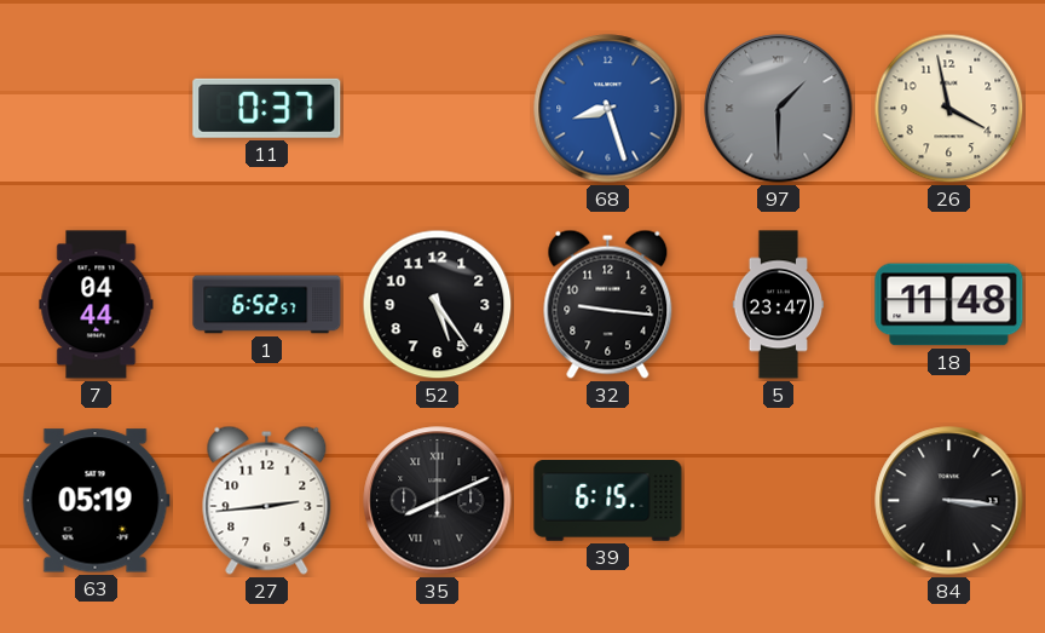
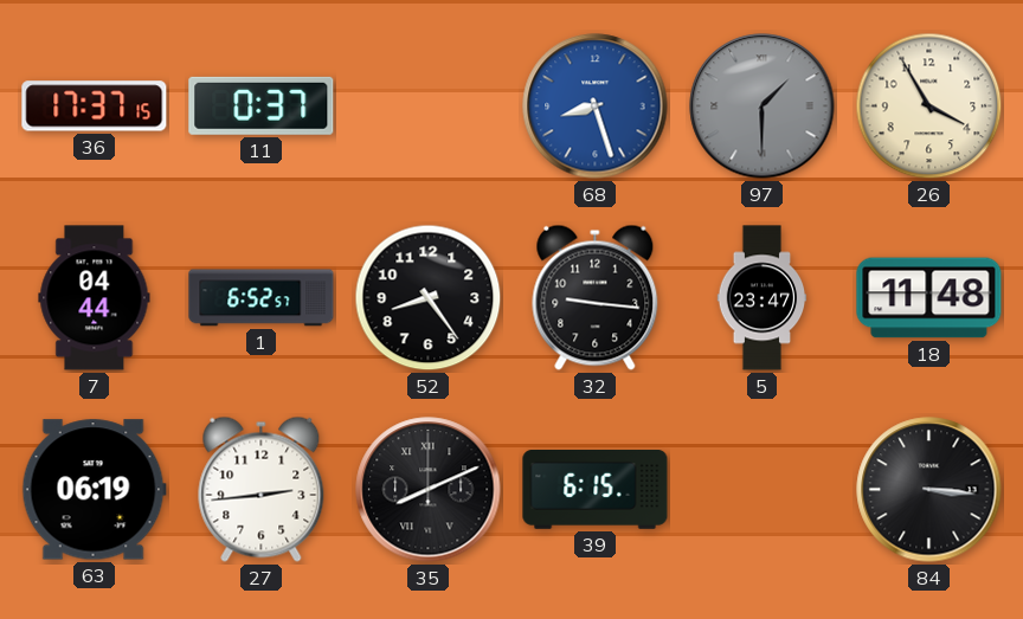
36: none -> 17:37
26: 3:58 -> 3:55
52: 5:24 -> 8:24
63: 05:19 -> 06:19
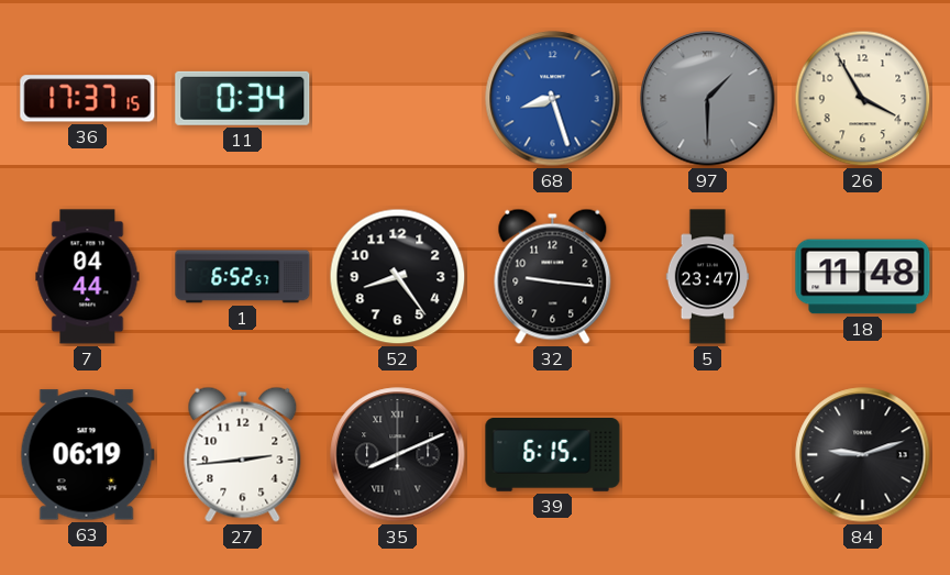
11: 0:37 -> 0:34
84: 3:16 -> 9:12
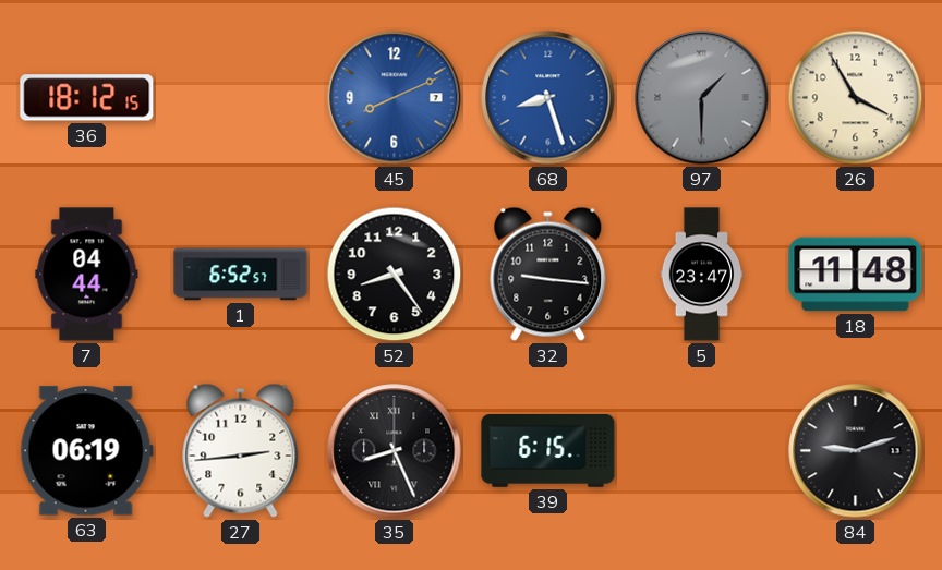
36: 17:37 -> 18:12
11: 0:34 -> none
45: none -> 8:11
35: 8:11 -> 8:26
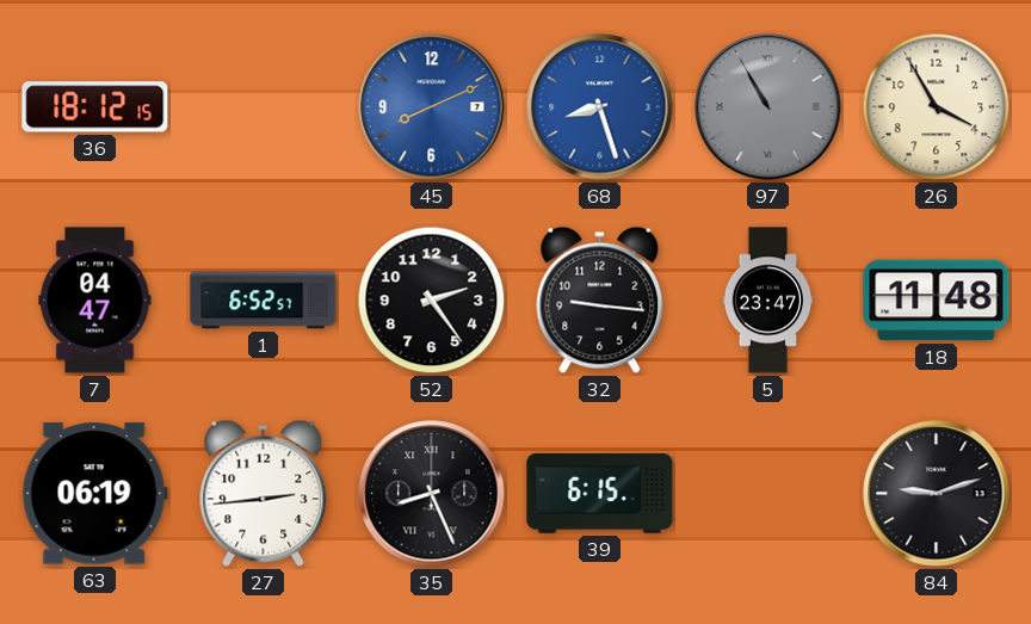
97: 1:30 -> 10:55
7: 04:44 -> 04:47
52: 8:24 -> 2:24
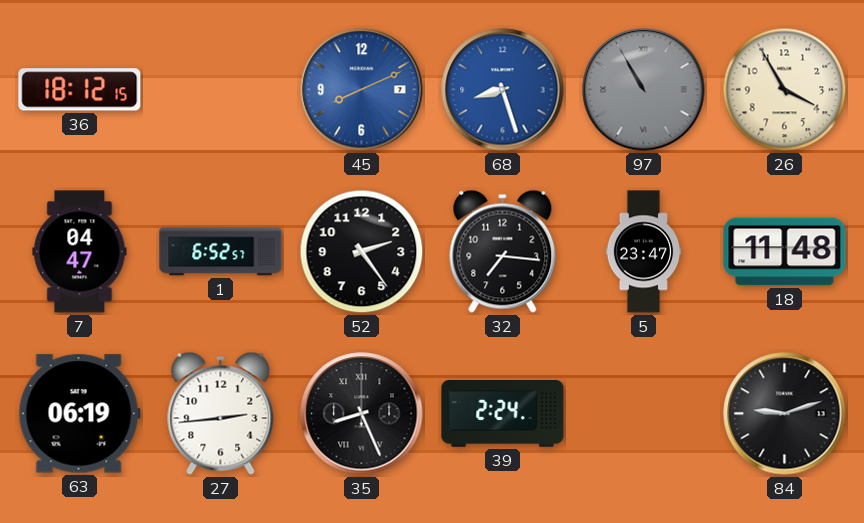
32: 9:16 -> 7:16
39: 6:15 -> 2:24
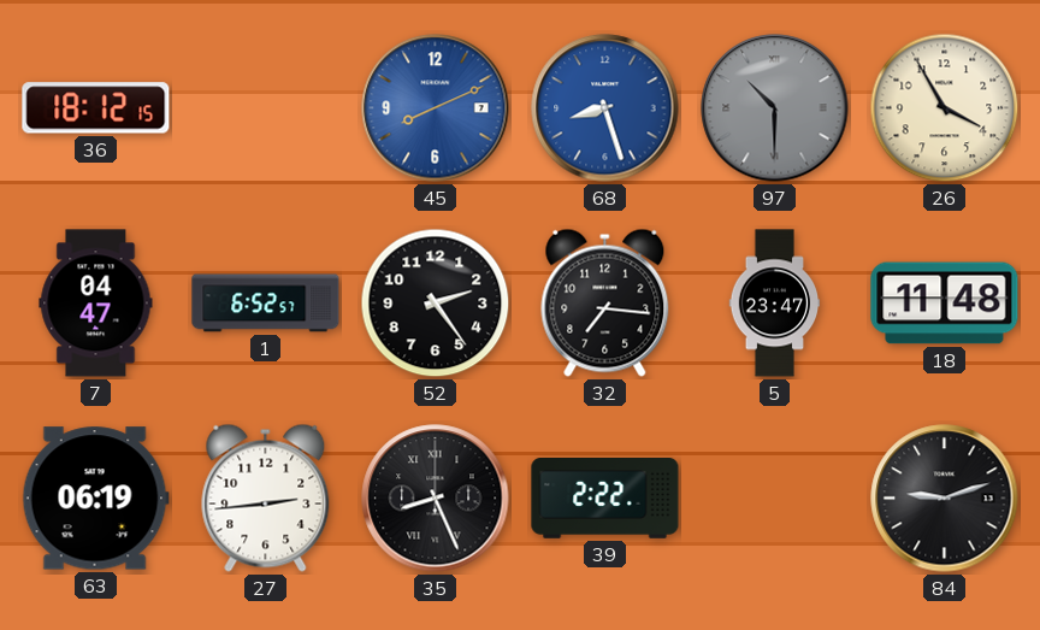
97: 10:55 -> 10:30
39: 2:24 -> 2:22
